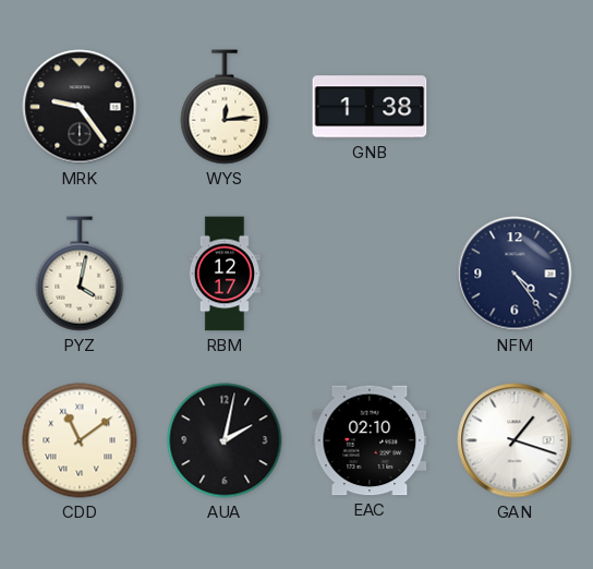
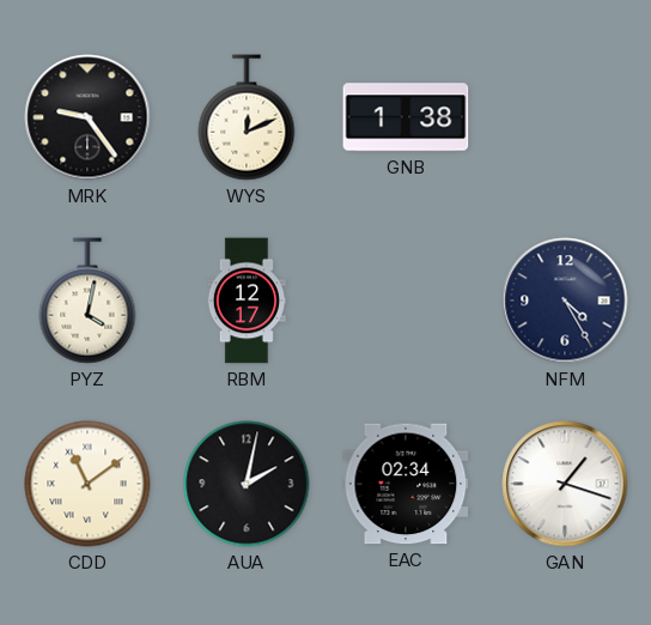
WYS: 12:14 -> 12:11
NFM: 4:24 -> 4:25
EAC: 02:10 -> 02:34
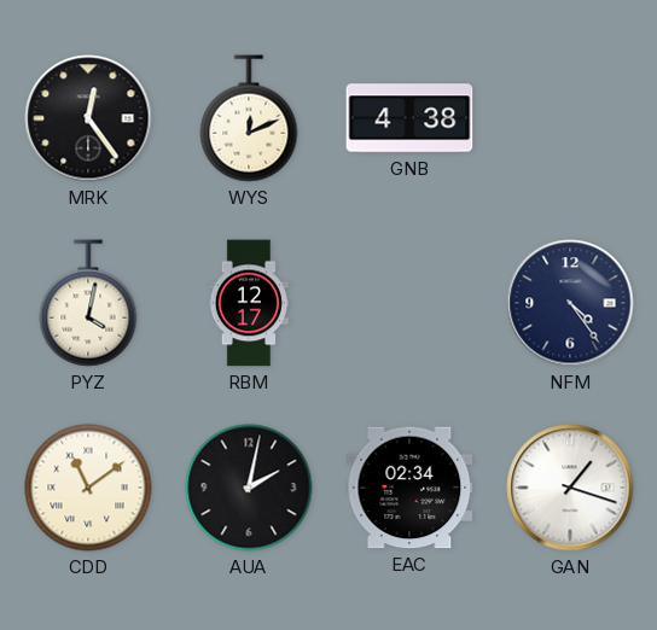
MRK: 9:24 -> 12:24
GNB: 1:38 -> 4:38
NFM: 4:25 -> 4:24
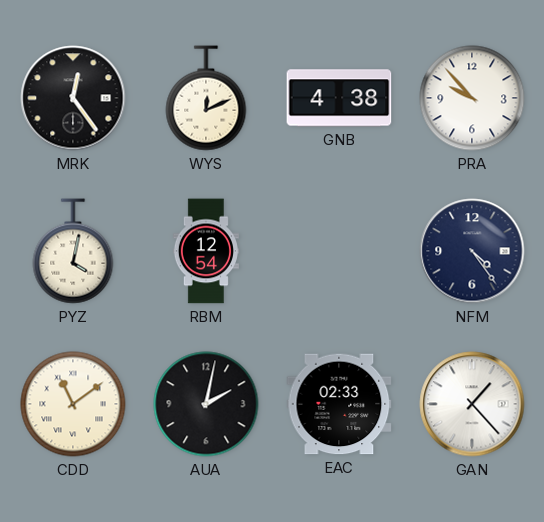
PRA: none -> 9:53
RBM: 12:17 -> 12:54
EAC: 02:34 -> 02:33
GAN: 1:18 -> 1:23
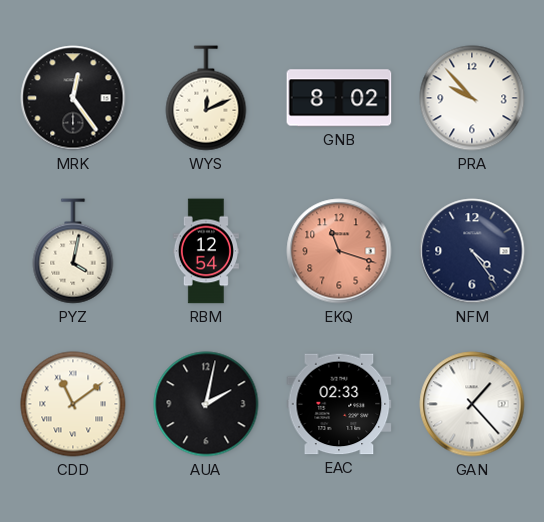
GNB: 4:38 -> 8:02
EKQ: none -> 11:18
